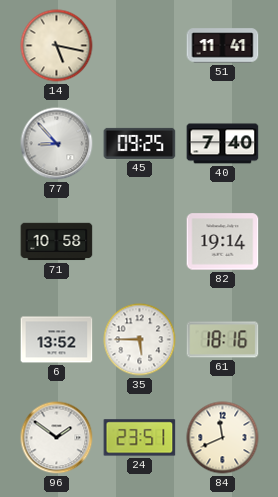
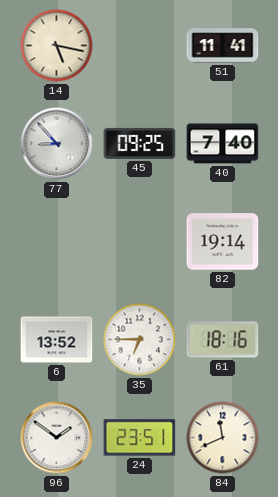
71: 10:58 -> none
35: 5:45 -> 6:45
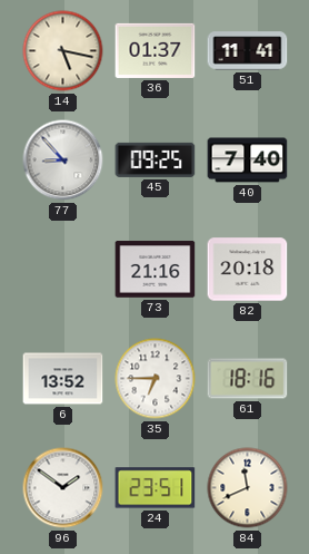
36: none -> 01:37
73: none -> 21:16
82: 19:14 -> 20:18
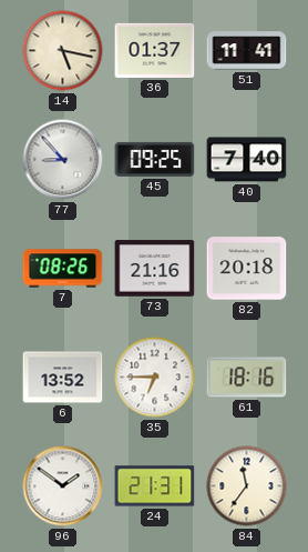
7: none -> 08:26
24: 23:51 -> 21:31
84: 11:41 -> 11:36
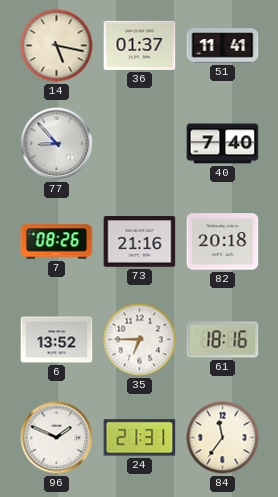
45: 09:25 -> none
96: 1:51 -> 1:49
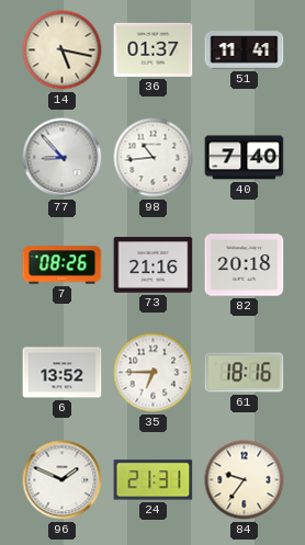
98: none -> 10:44
84: 11:36 -> 9:36
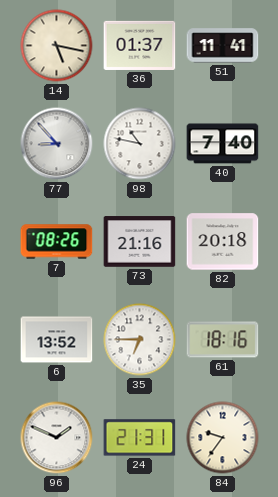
98: 10:44 -> 10:47
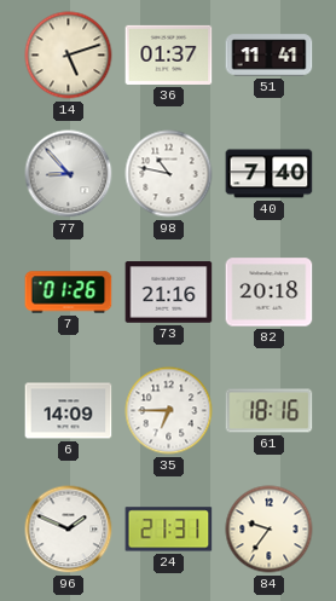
14: 5:17 -> 5:12
7: 08:26 -> 01:26
6: 13:52 -> 14:09
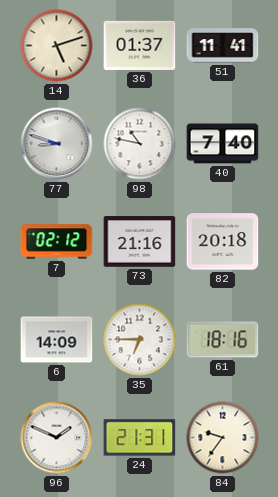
77: 8:53 -> 8:48
7: 01:26 -> 02:12
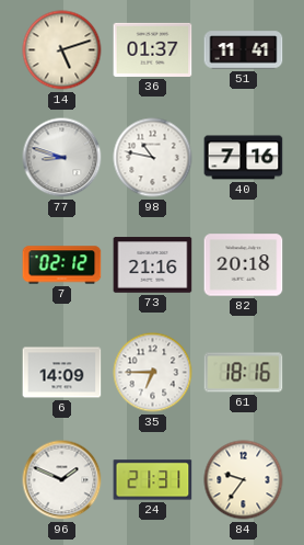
40: 7:40 -> 7:16
